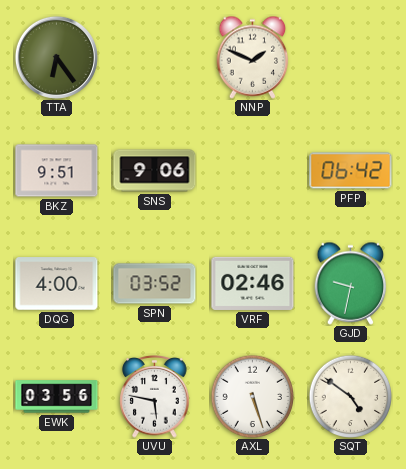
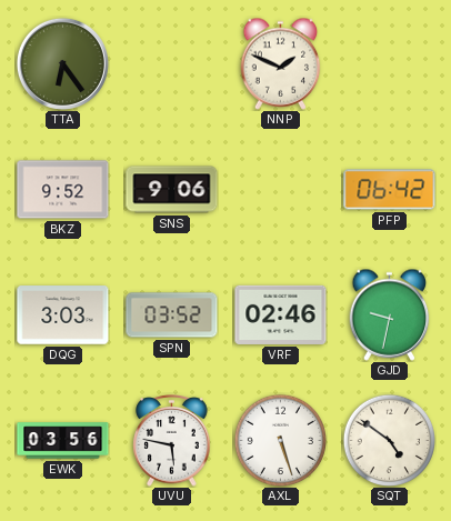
BKZ: 9:51 -> 9:52
DQG: 4:00 -> 3:03
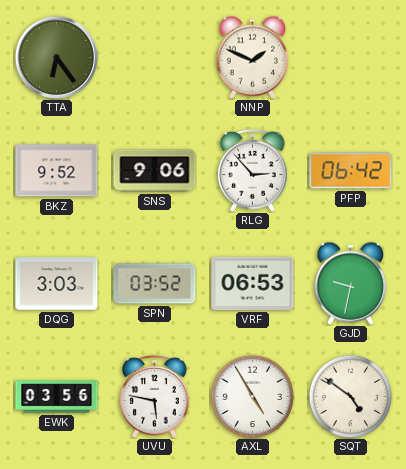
RLG: none -> 2:53
VRF: 02:46 -> 06:53
AXL: 5:27 -> 4:55
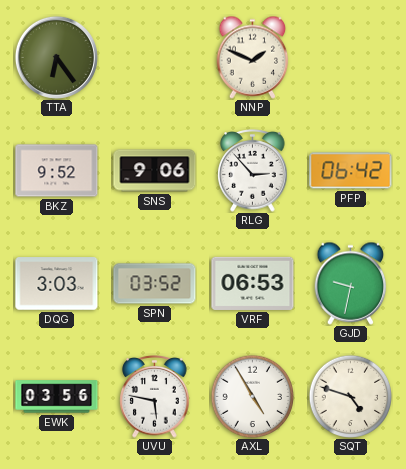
SQT: 4:51 -> 4:48
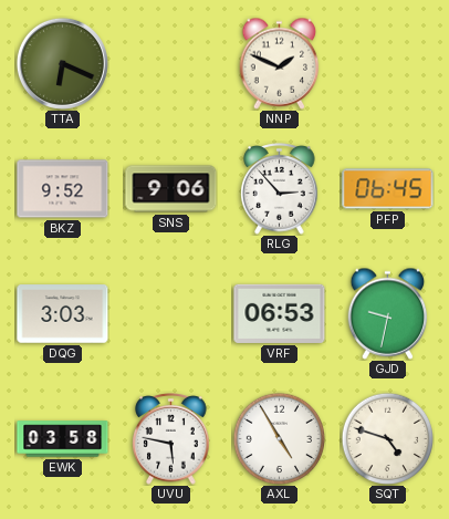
TTA: 6:24 -> 6:19
PFP: 06:42 -> 06:45
SPN: 03:52 -> none
EWK: 03:56 -> 03:58
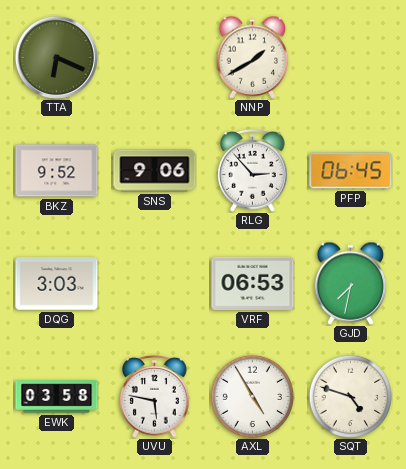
NNP: 1:49 -> 1:40
GJD: 9:32 -> 7:32
